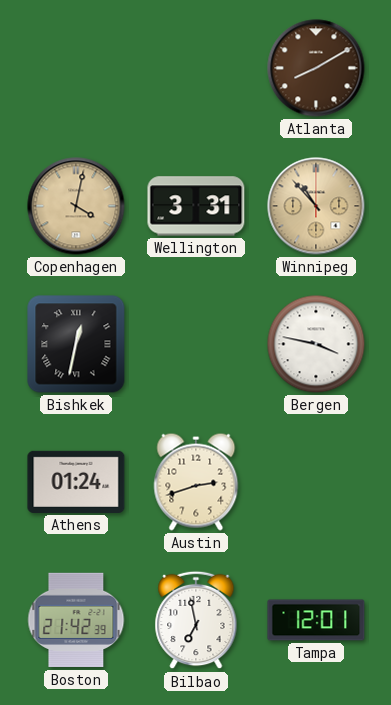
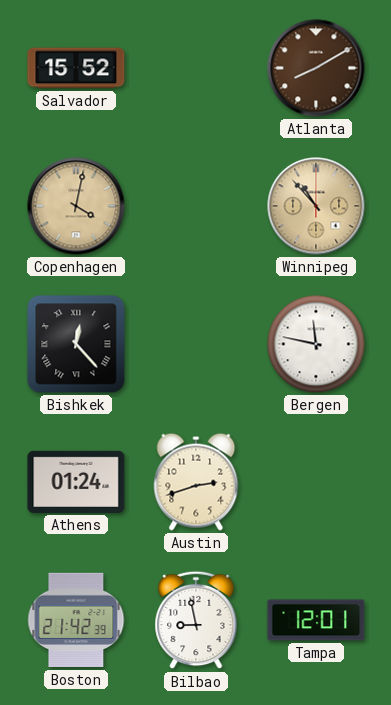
Salvador: none -> 15:52
Wellington: 3:31 -> none
Bishkek: 12:32 -> 12:23
Bergen: 3:47 -> 11:47
Bilbao: 6:58 -> 8:58
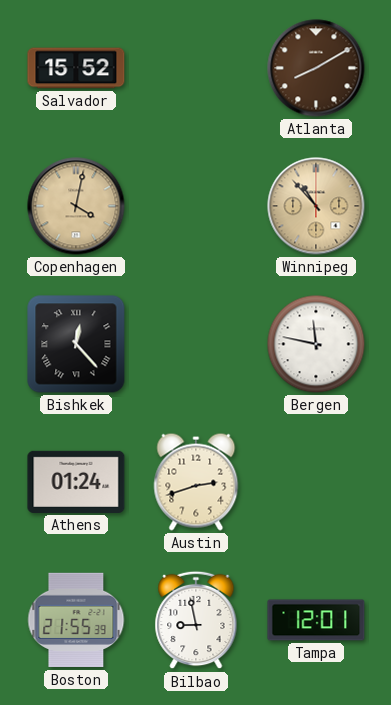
Boston: 21:42 -> 21:55
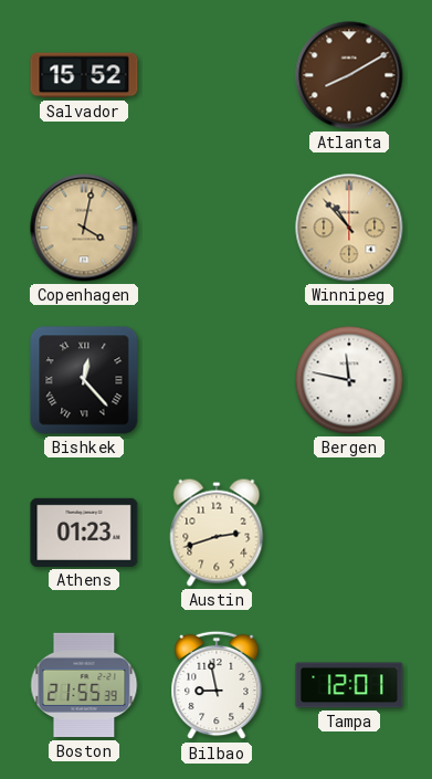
Athens: 01:24 -> 01:23
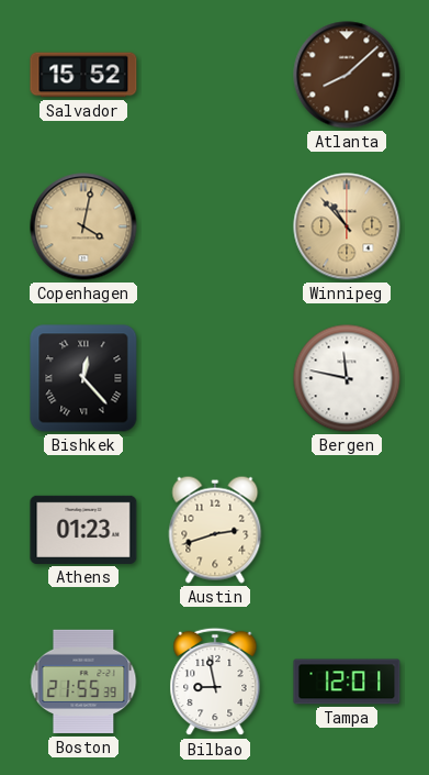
Atlanta: 8:10 -> 8:08
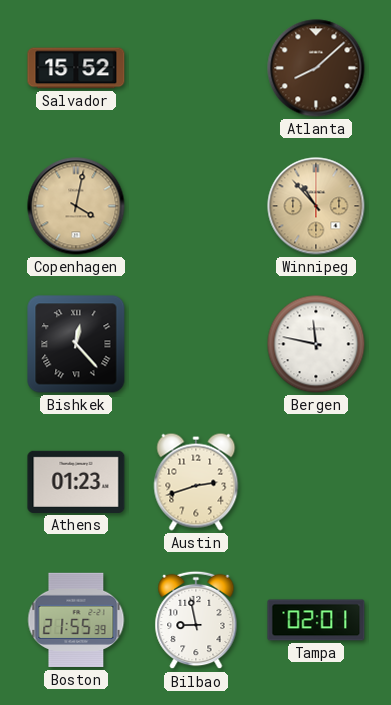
Tampa: 12:01 -> 02:01
